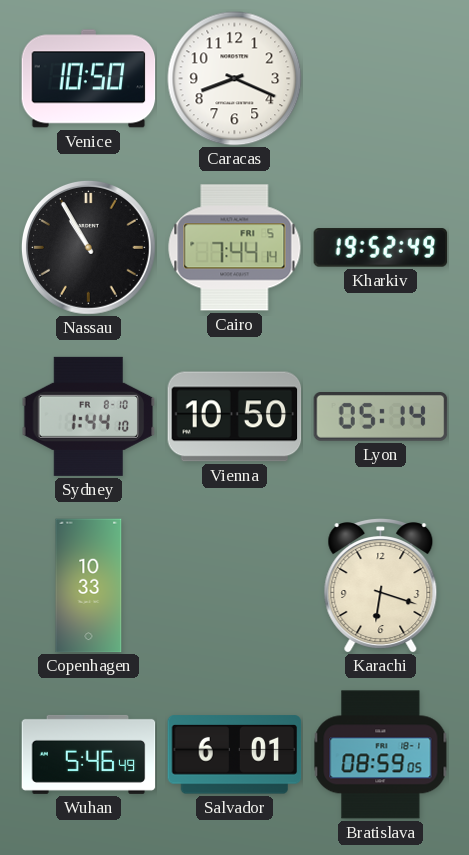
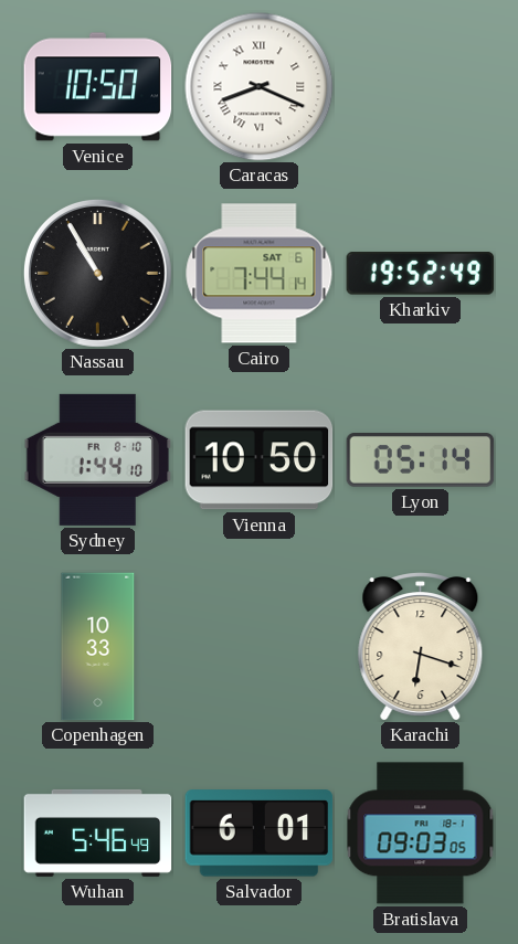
Caracas numerals: Arabic -> Roman
Cairo date: FRI 5 -> SAT 6
Bratislava: 08:59 -> 09:03
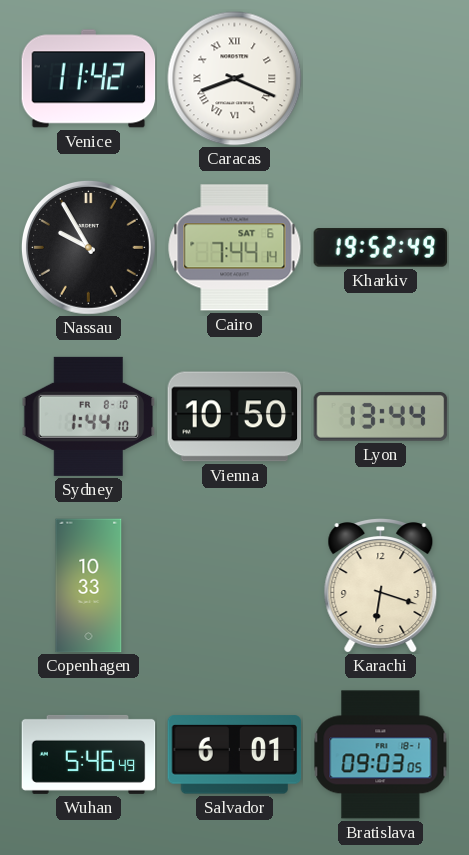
Venice: 10:50 -> 11:42
Nassau: 10:55 -> 9:55
Lyon: 05:14 -> 13:44
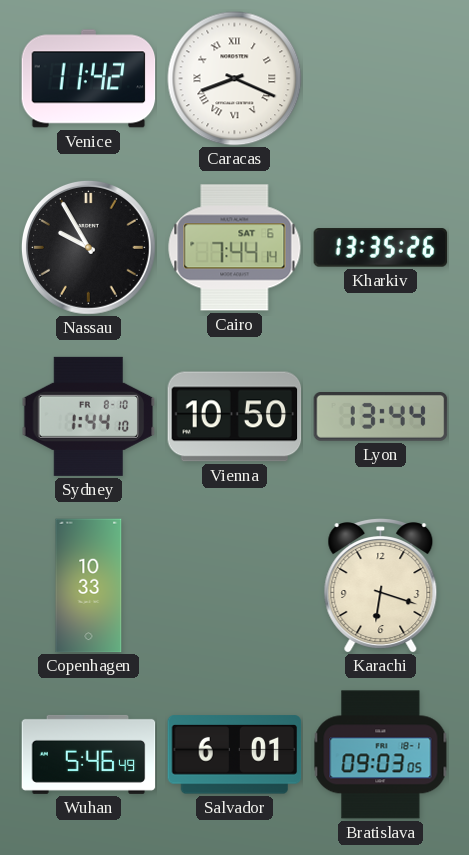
Kharkiv: 19:52 -> 13:35
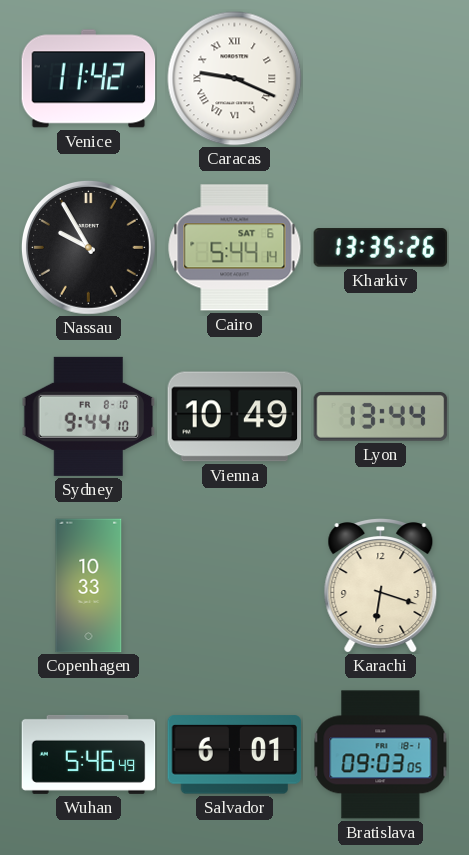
Caracas: 8:19 -> 9:19
Cairo: 7:44 -> 5:44
Sydney: 1:44 -> 9:44
Vienna: 10:50 -> 10:49
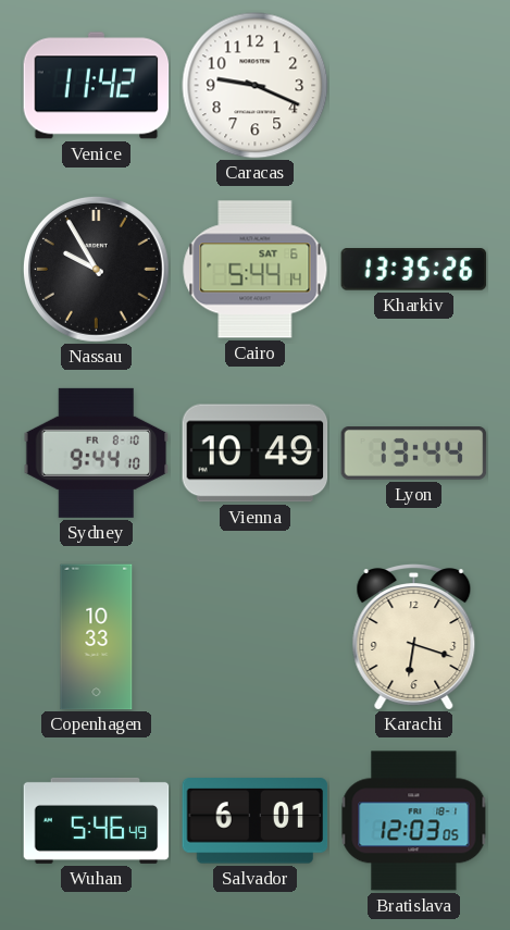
Caracas numerals: Roman -> Arabic
Bratislava: 09:03 -> 12:03
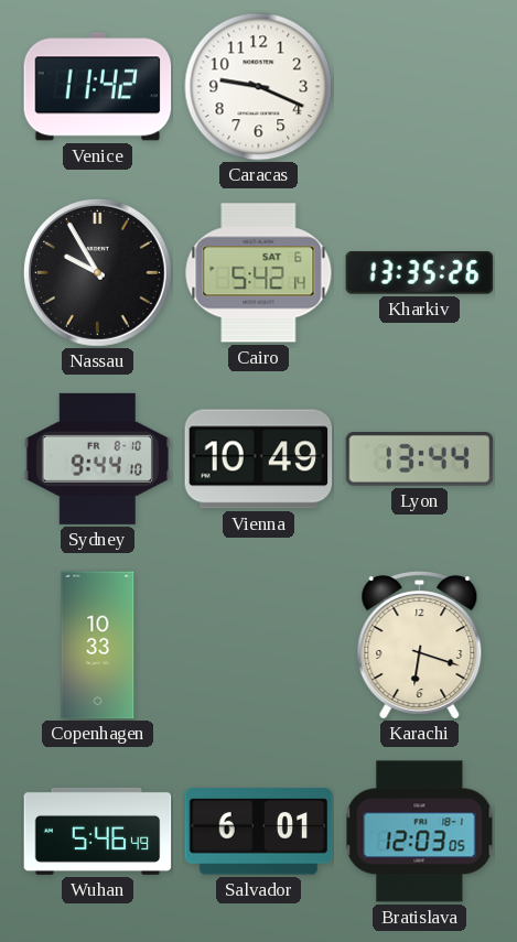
Cairo: 5:44 -> 5:42
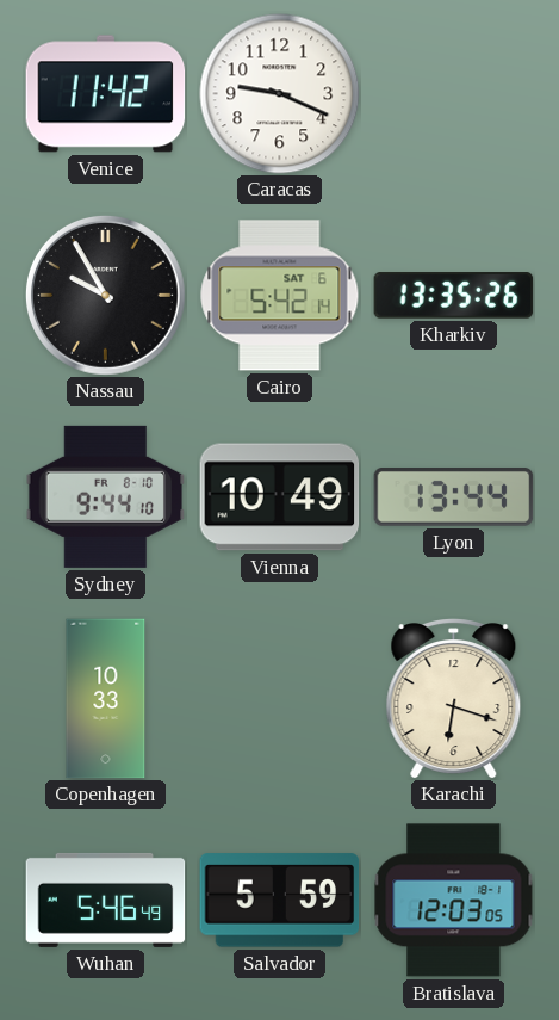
Salvador: 6:01 -> 5:59
